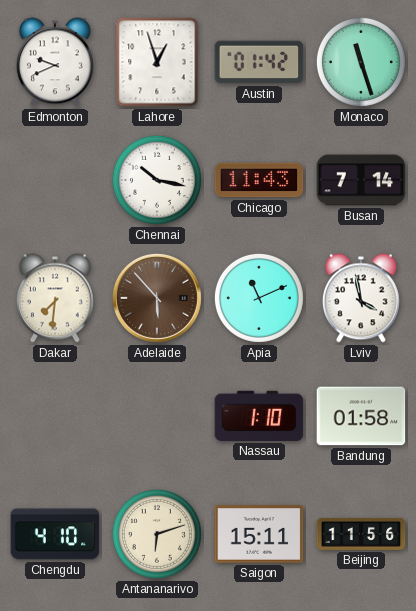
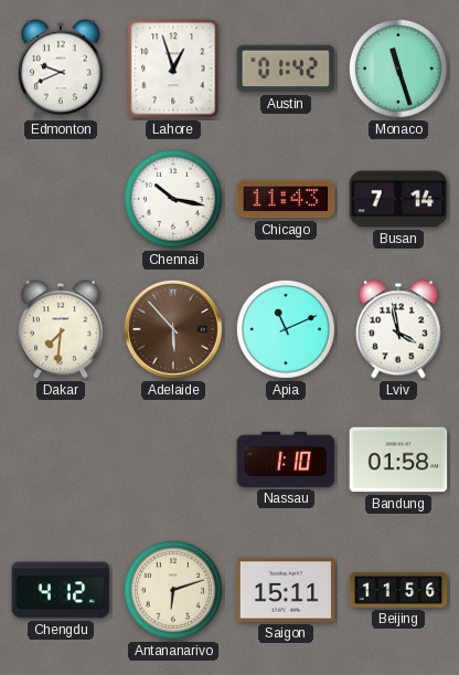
Chengdu: 4:10 -> 4:12
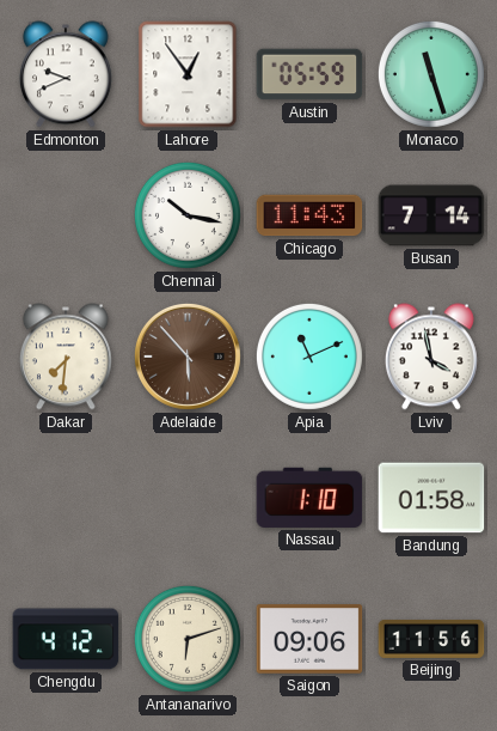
Lahore: 12:57 -> 12:54
Austin: 01:42 -> 05:59
Saigon: 15:11 -> 09:06
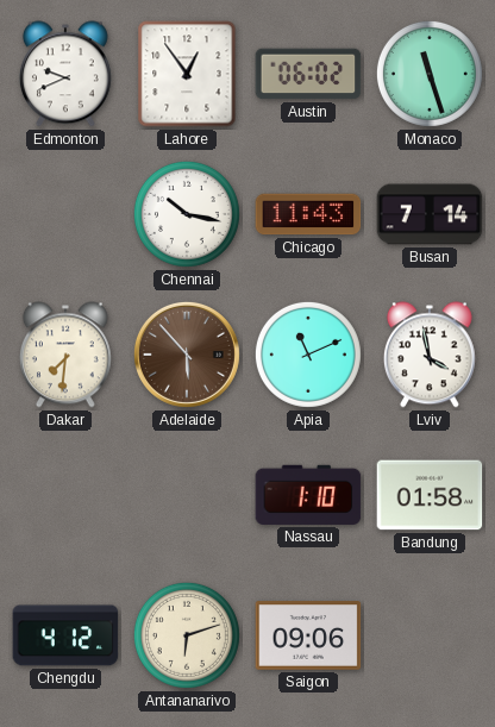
Austin: 05:59 -> 06:02
Beijing: 11:56 -> none
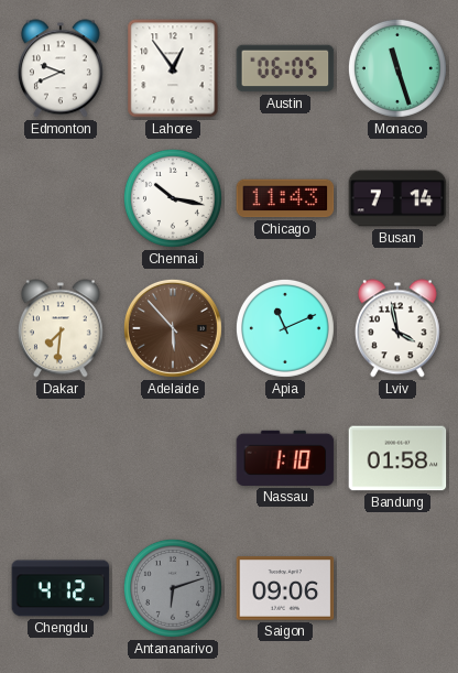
Austin: 06:02 -> 06:05
Antananarivo dial: cream -> grey
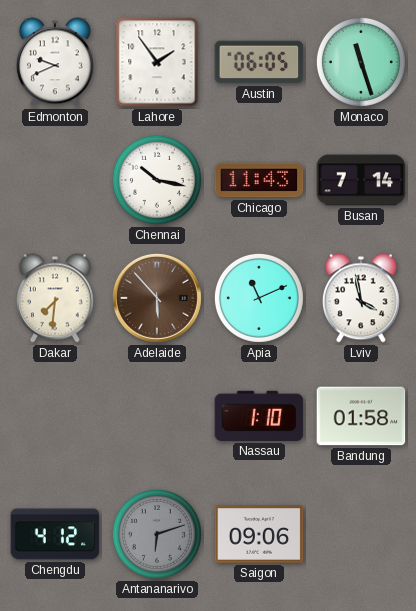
Lahore: 12:54 -> 1:54
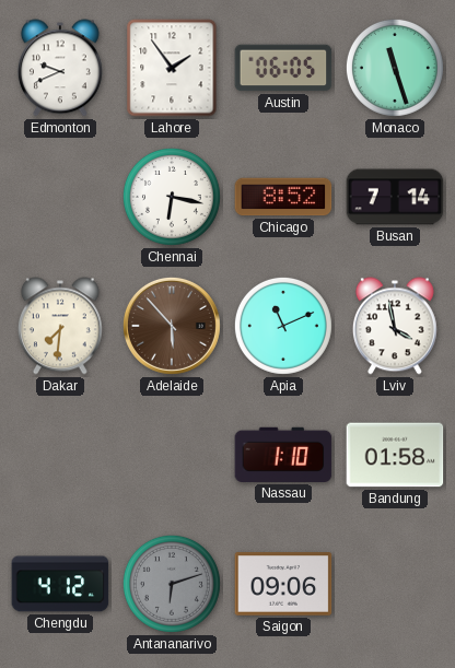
Chennai: 10:17 -> 6:17
Chicago: 11:43 -> 8:52
